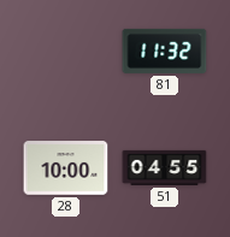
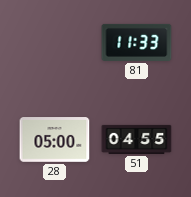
81: 11:32 -> 11:33
28: 10:00 -> 05:00
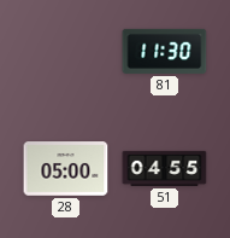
81: 11:33 -> 11:30
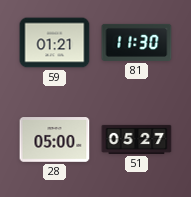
59: none -> 01:21
51: 04:55 -> 05:27
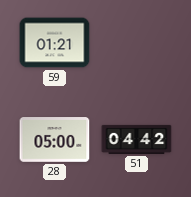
81: 11:30 -> none
51: 05:27 -> 04:42
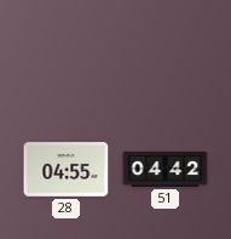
59: 01:21 -> none
28: 05:00 -> 04:55
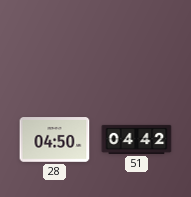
28: 04:55 -> 04:50
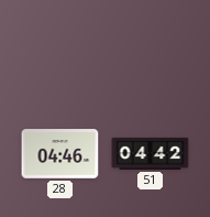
28: 04:50 -> 04:46
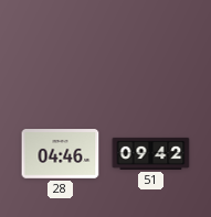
51: 04:42 -> 09:42
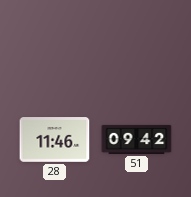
28: 04:46 -> 11:46
